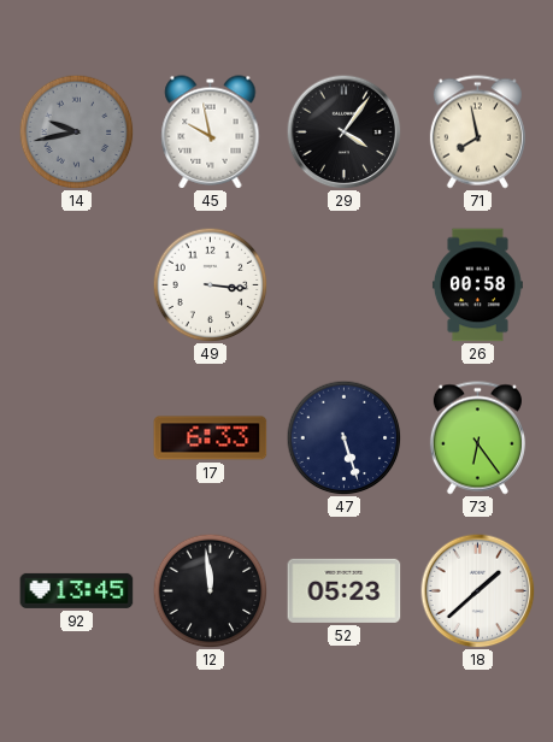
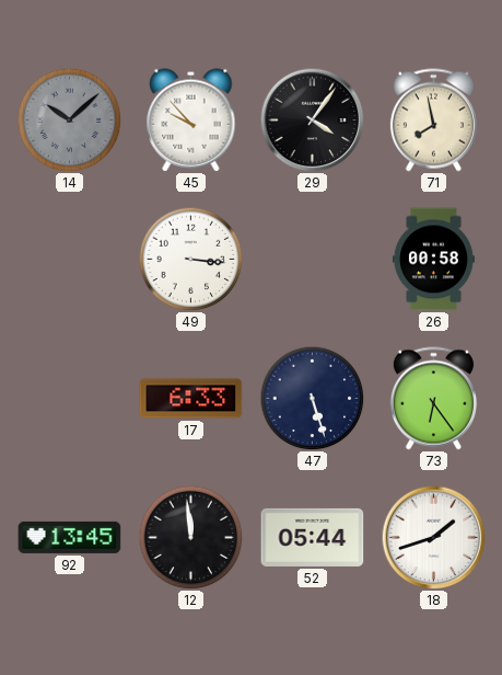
14: 9:43 -> 10:08
45: 9:58 -> 9:53
52: 05:23 -> 05:44
18: 1:38 -> 1:42
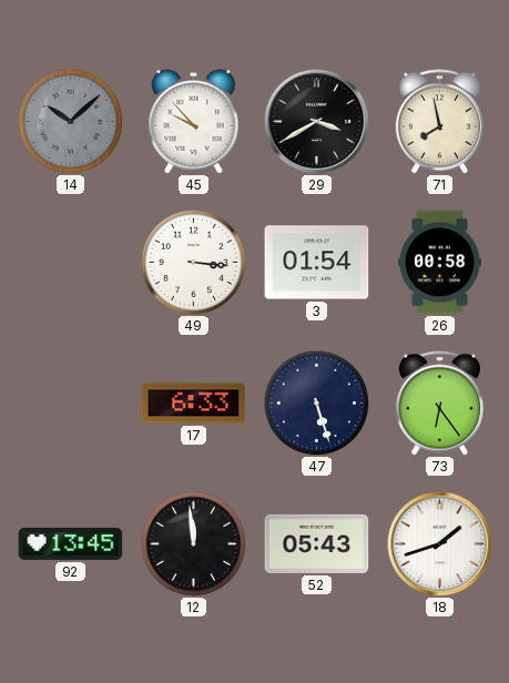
29: 4:06 -> 3:40
3: none -> 01:54
52: 05:44 -> 05:43
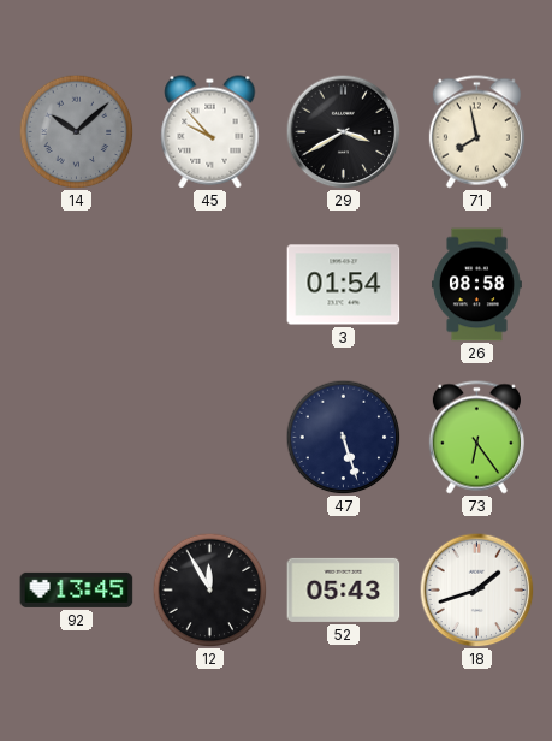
49: 3:16 -> none
26: 00:58 -> 08:58
17: 6:33 -> none
12: 11:59 -> 11:55
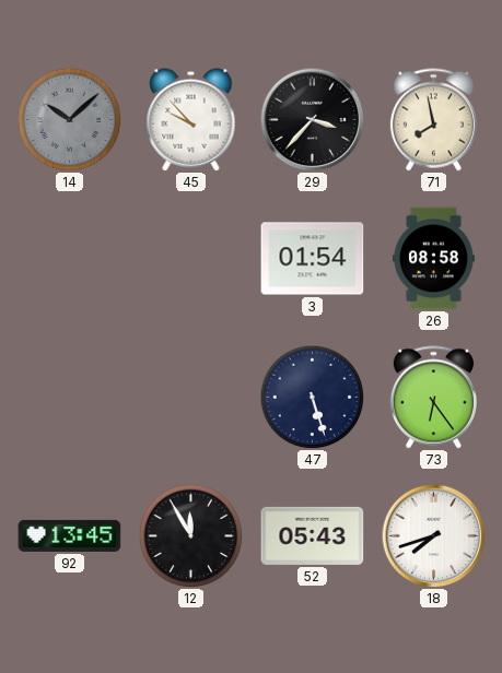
29: 3:40 -> 3:37
18: 1:42 -> 7:42
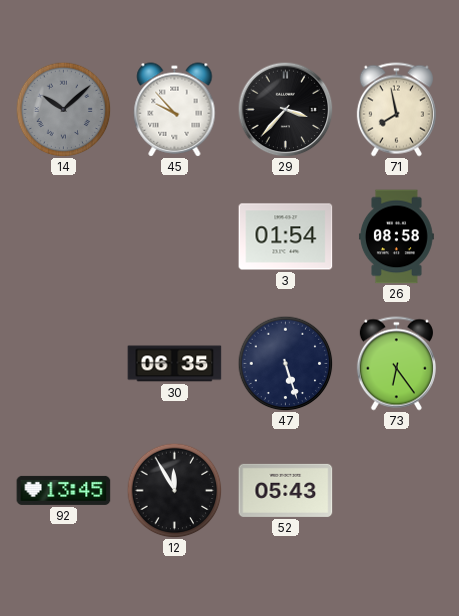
30: none -> 06:35
18: 7:42 -> none
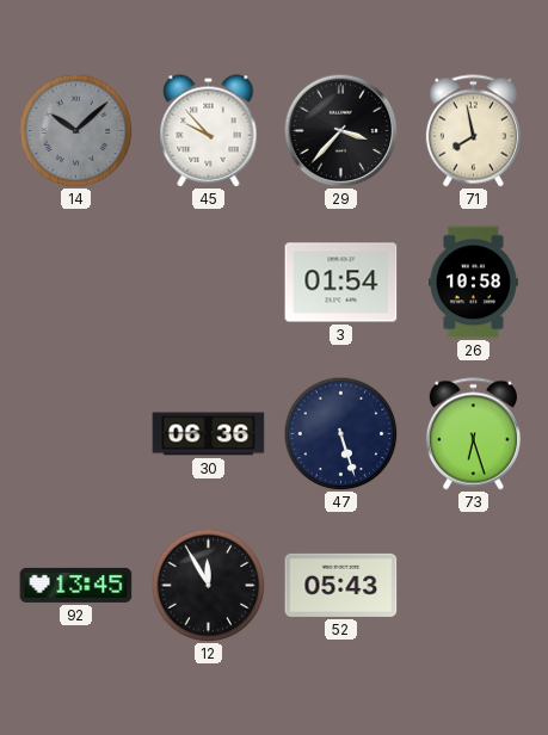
26: 08:58 -> 10:58
30: 06:35 -> 06:36
73: 6:24 -> 6:27
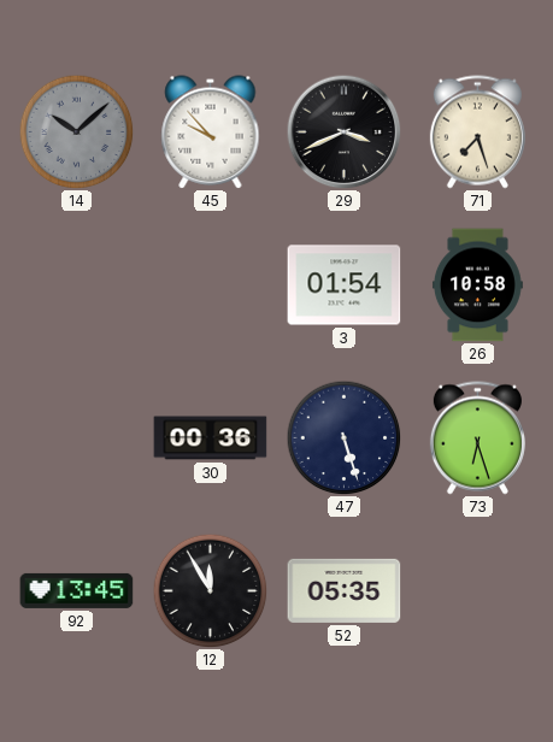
29: 3:37 -> 3:41
71: 7:58 -> 7:27
30: 06:36 -> 00:36
52: 05:43 -> 05:35
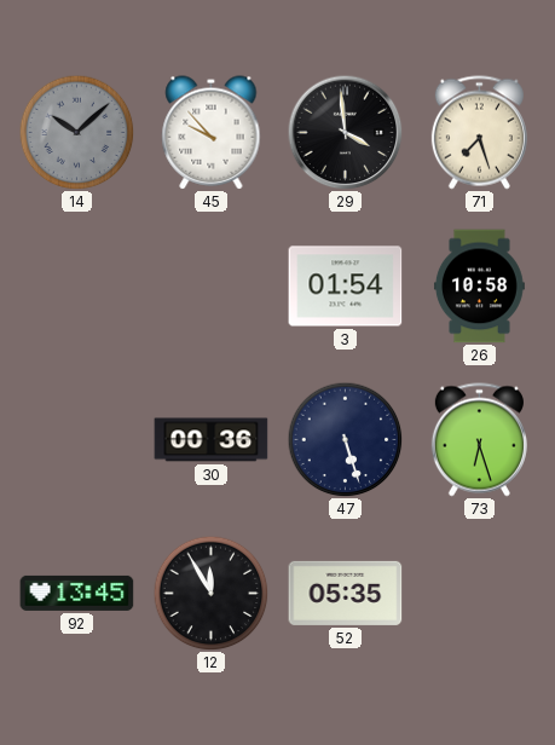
29: 3:41 -> 3:59
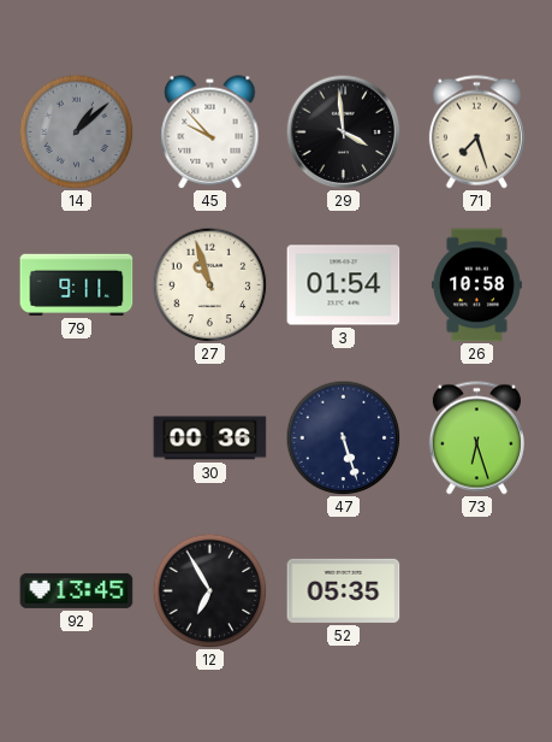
14: 10:08 -> 1:08
79: none -> 9:11
27: none -> 10:57
12: 11:55 -> 6:55
